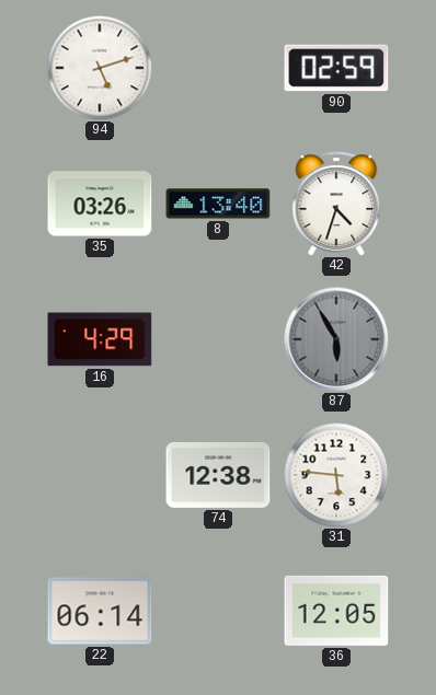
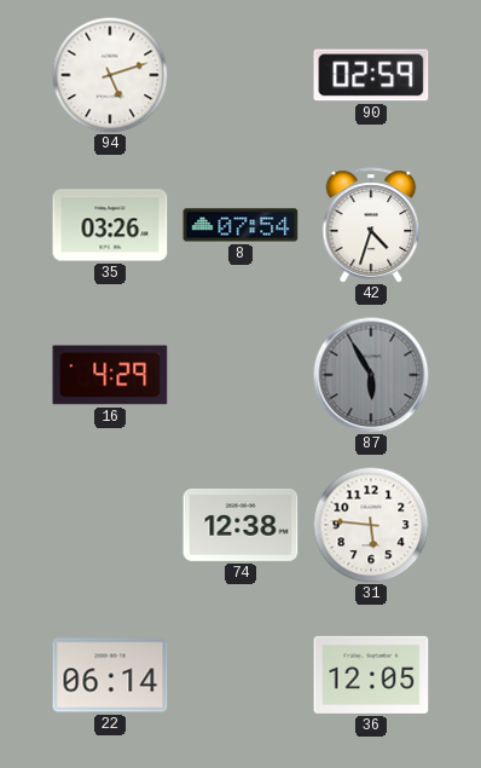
8: 13:40 -> 07:54
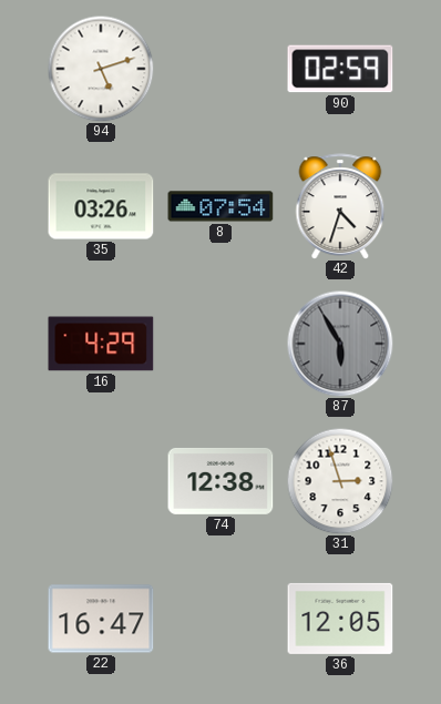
31: 5:46 -> 2:57
22: 06:14 -> 16:47
